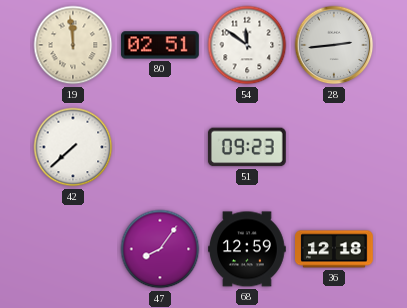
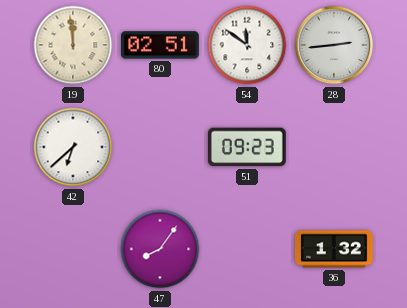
42: 7:38 -> 6:38
68: 12:59 -> none
36: 12:18 -> 1:32
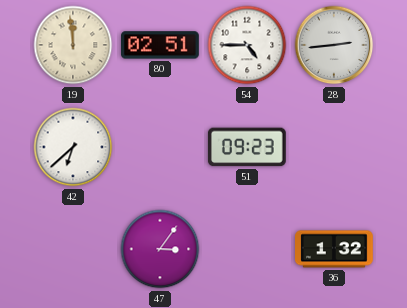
54: 11:51 -> 4:45
47: 8:06 -> 3:06
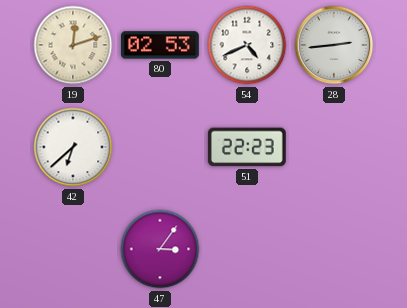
19: 11:59 -> 12:12
80: 02:51 -> 02:53
54: 4:45 -> 4:41
51: 09:23 -> 22:23
36: 1:32 -> none
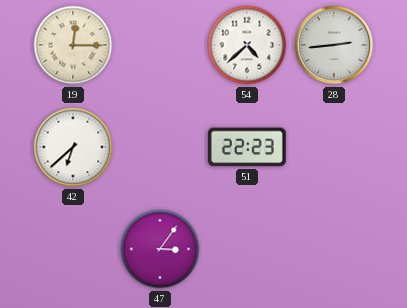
19: 12:12 -> 12:15
80: 02:53 -> none
54: 4:41 -> 4:38
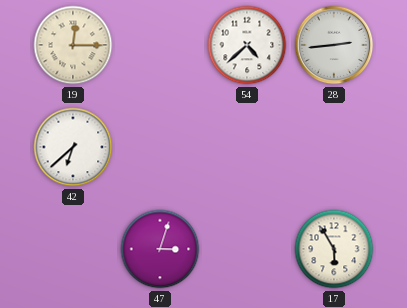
51: 22:23 -> none
47: 3:06 -> 3:03
17: none -> 5:55
